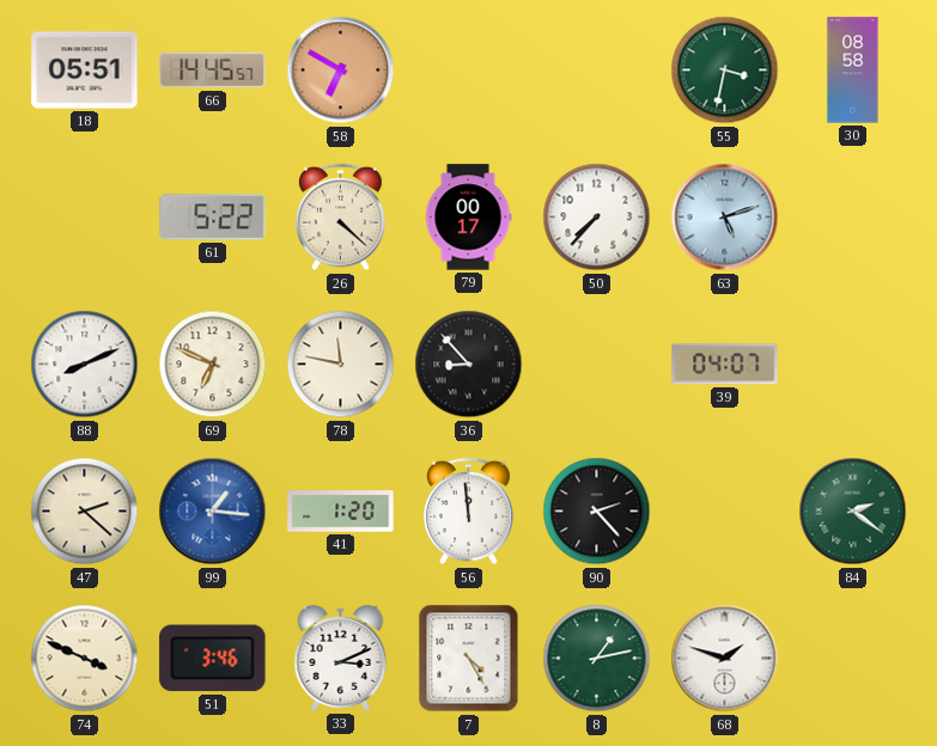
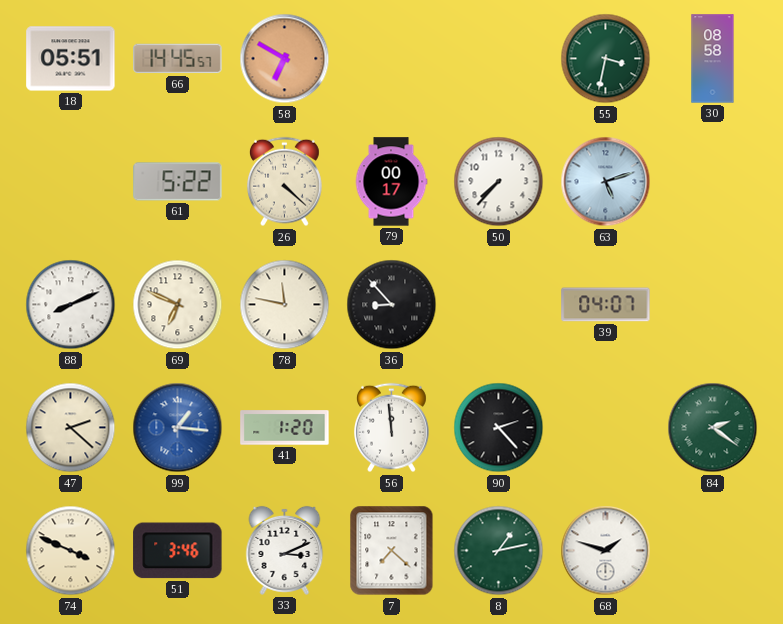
7: 4:25 -> 7:22
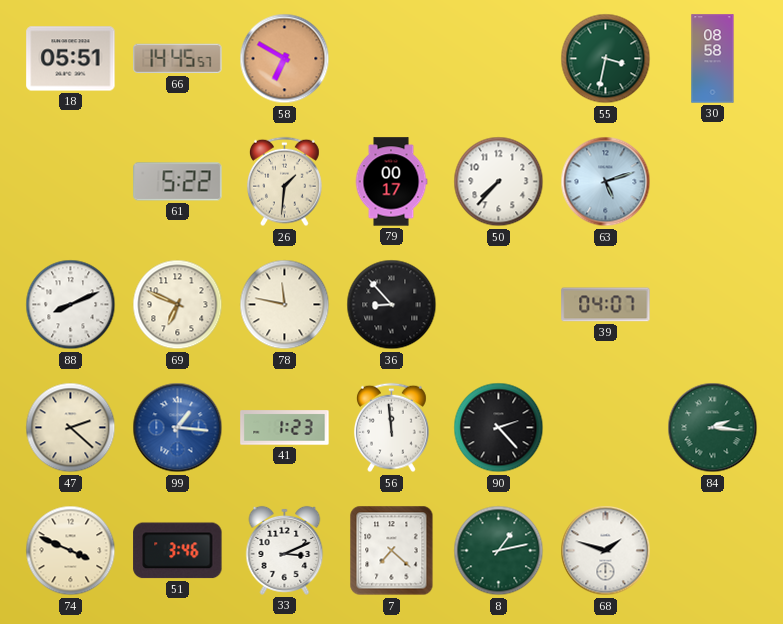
26: 4:22 -> 1:31
41: 1:20 -> 1:23
84: 2:21 -> 2:16
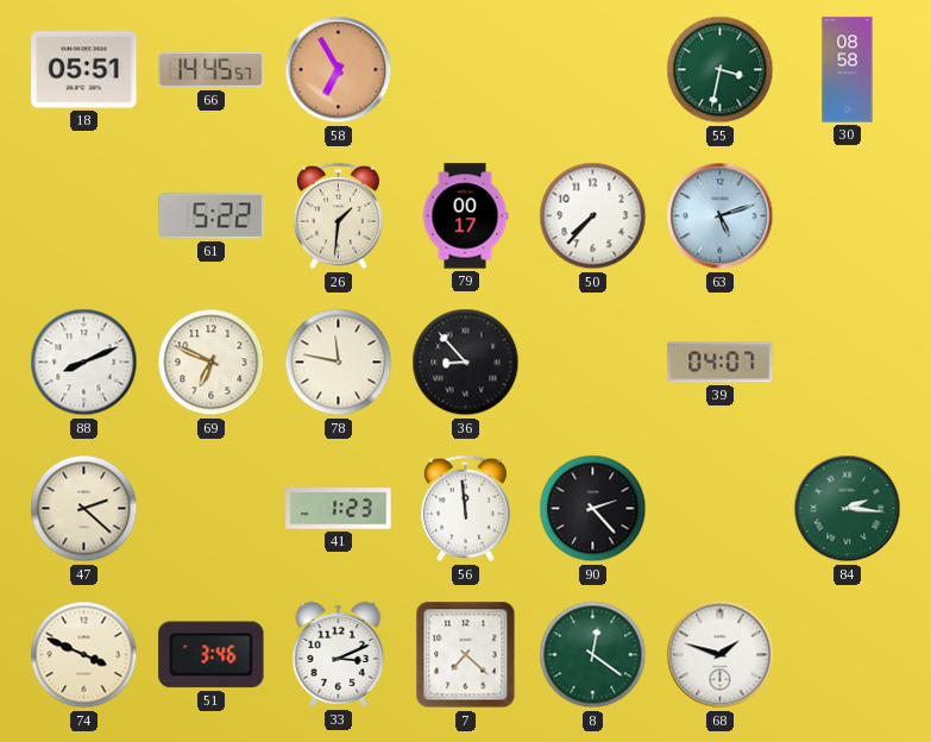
58: 6:50 -> 6:55
99: 1:16 -> none
8: 1:13 -> 12:21
